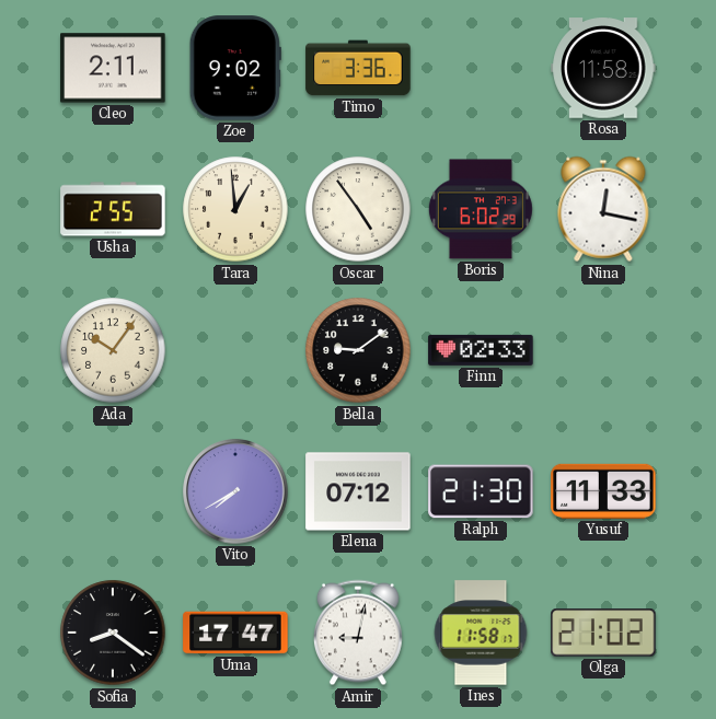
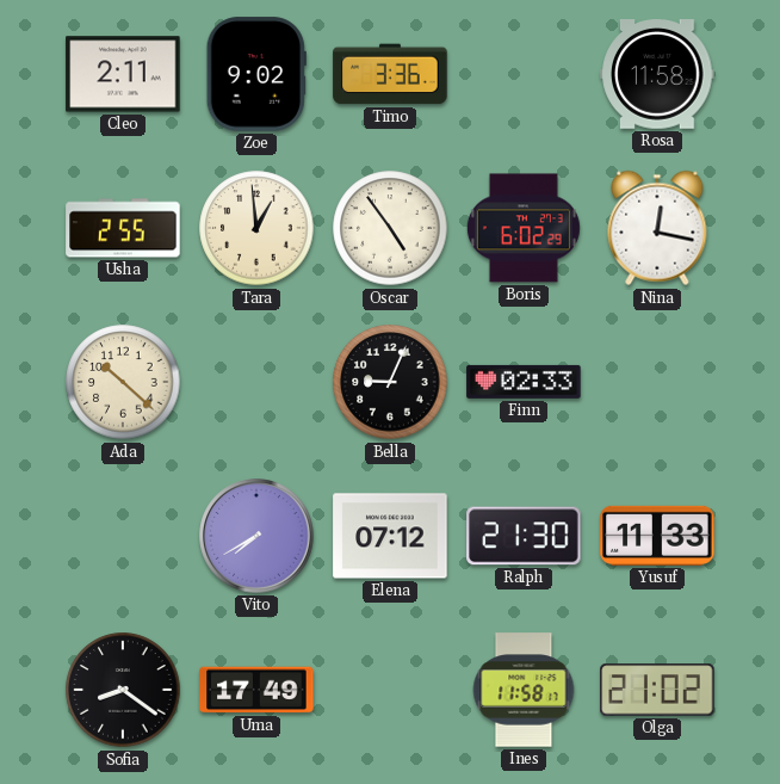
Ada: 10:06 -> 10:22
Bella: 9:09 -> 9:04
Uma: 17:47 -> 17:49
Amir: 9:02 -> none
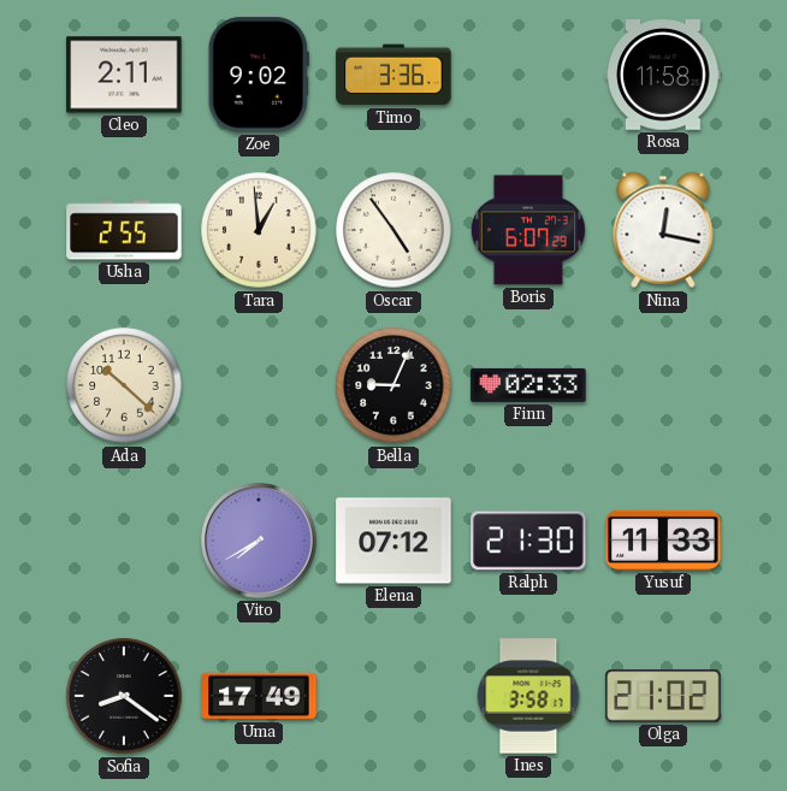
Boris: 6:02 -> 6:07
Ines: 11:58 -> 3:58
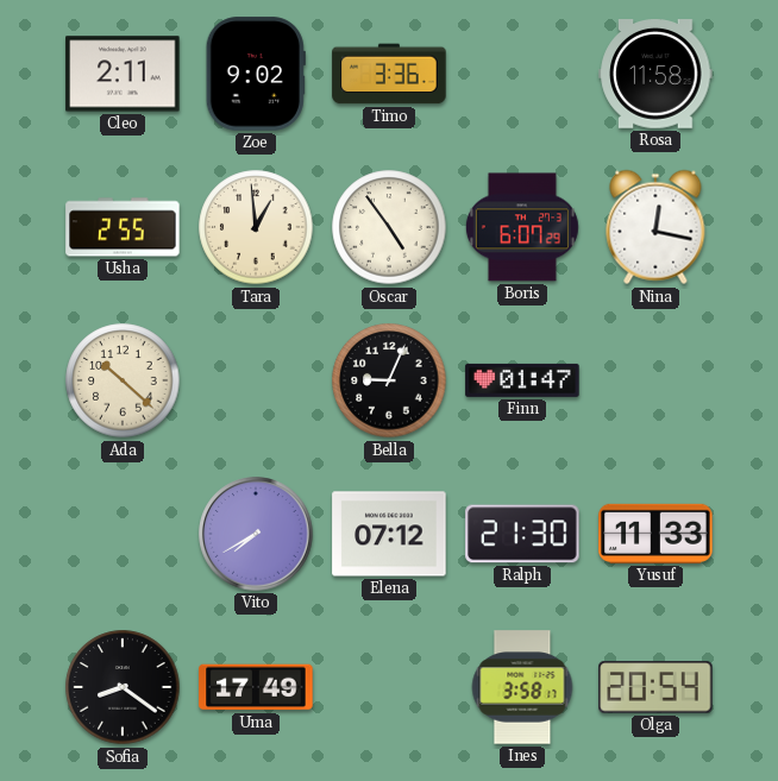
Finn: 02:33 -> 01:47
Olga: 21:02 -> 20:54
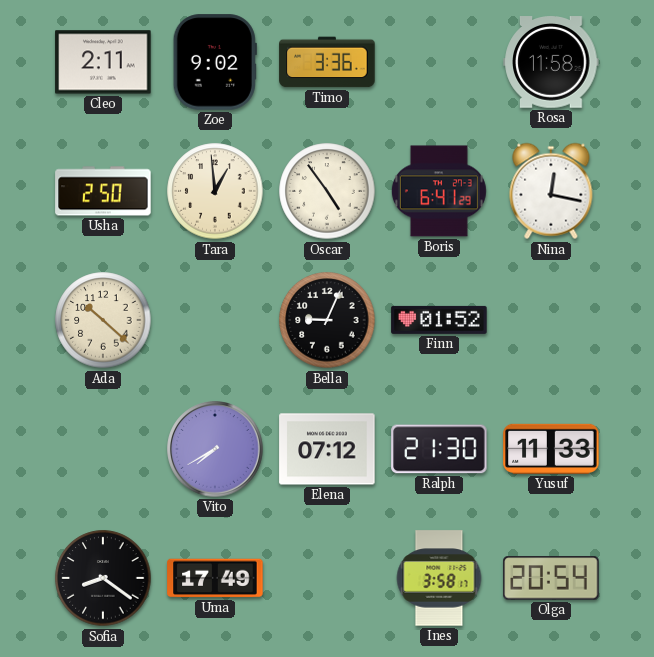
Usha: 2:55 -> 2:50
Boris: 6:07 -> 6:41
Finn: 01:47 -> 01:52
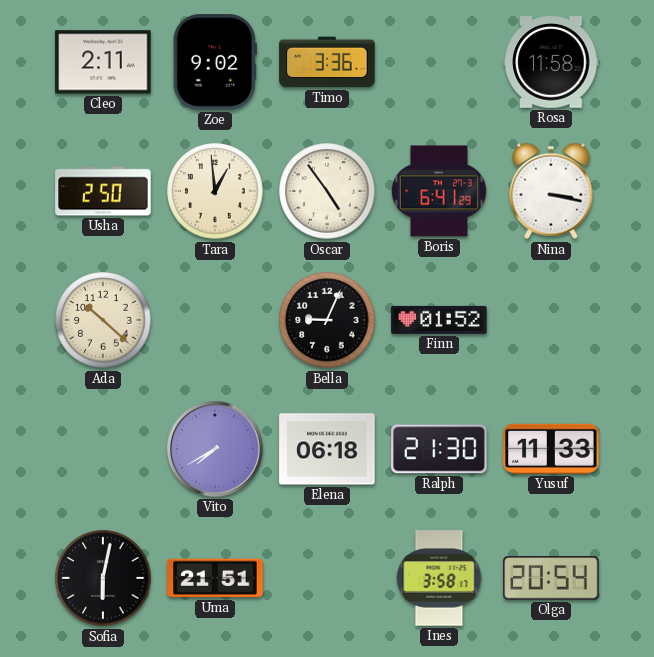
Nina: 12:17 -> 3:17
Elena: 07:12 -> 06:18
Sofia: 8:21 -> 6:02
Uma: 17:49 -> 21:51
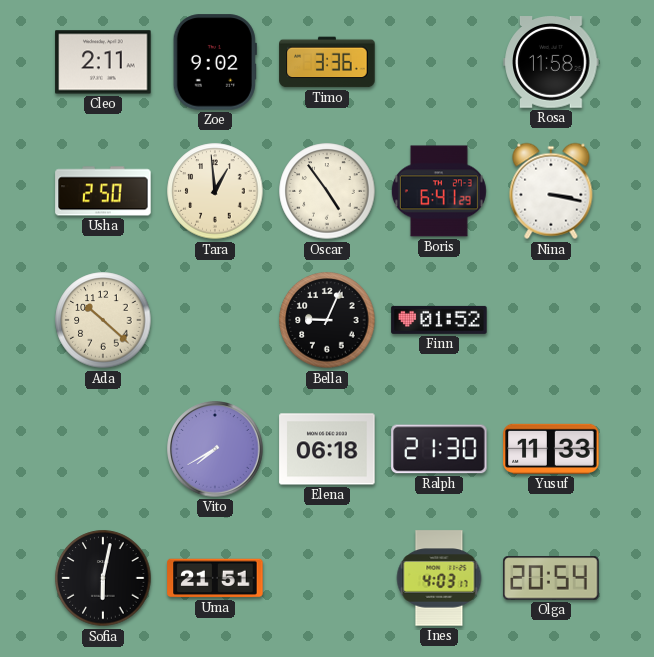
Ines: 3:58 -> 4:03
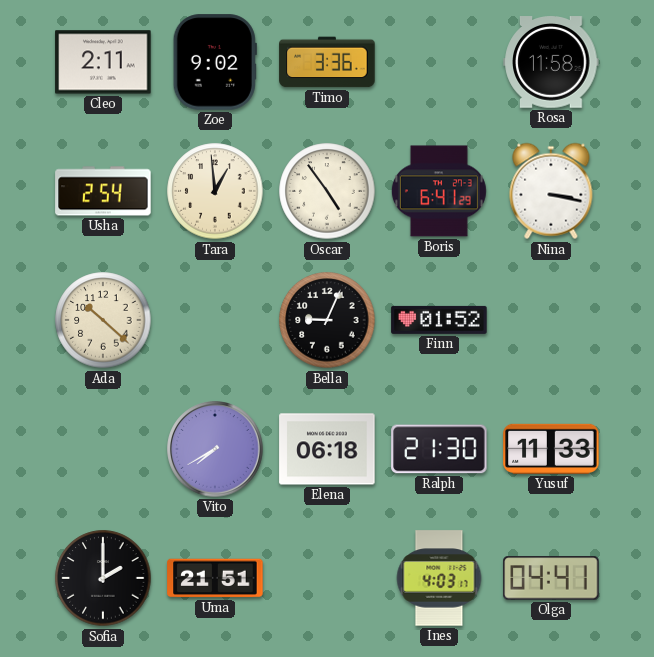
Usha: 2:50 -> 2:54
Sofia: 6:02 -> 2:00
Olga: 20:54 -> 04:41
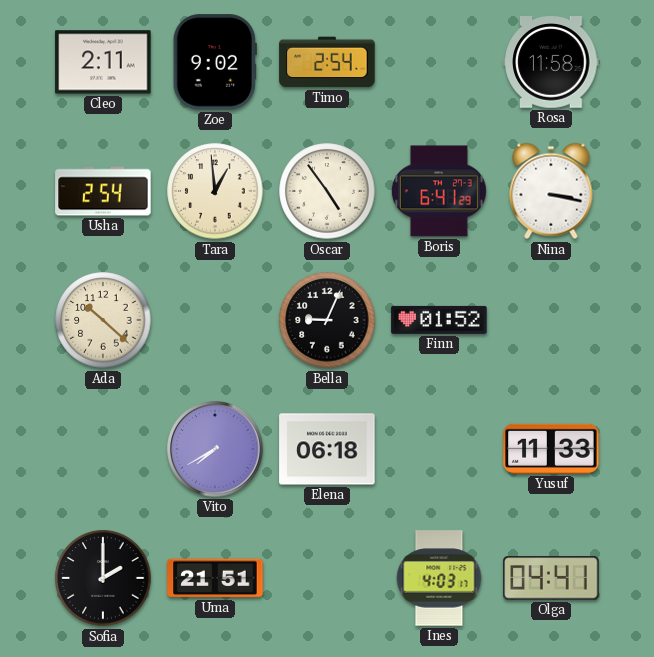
Timo: 3:36 -> 2:54
Ralph: 21:30 -> none
